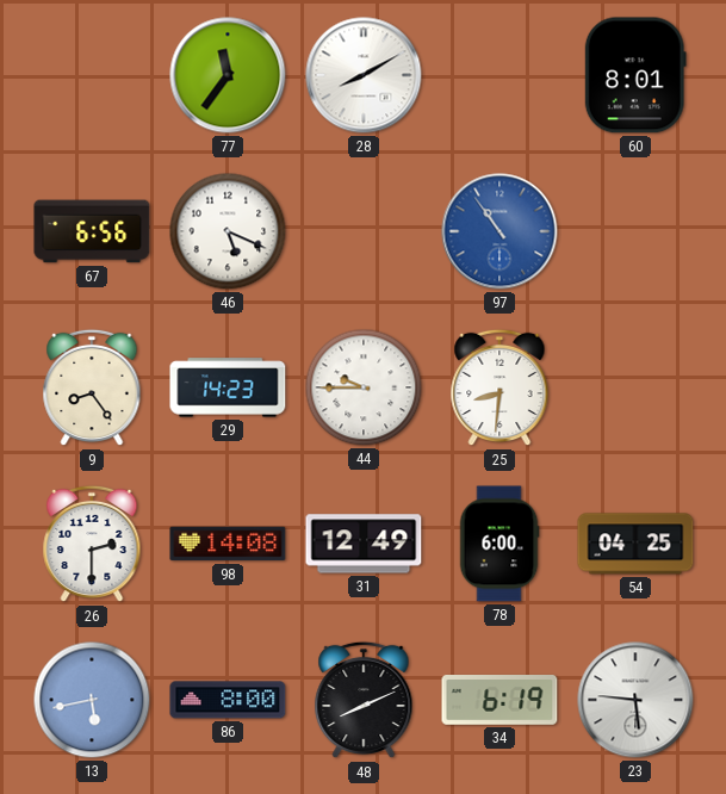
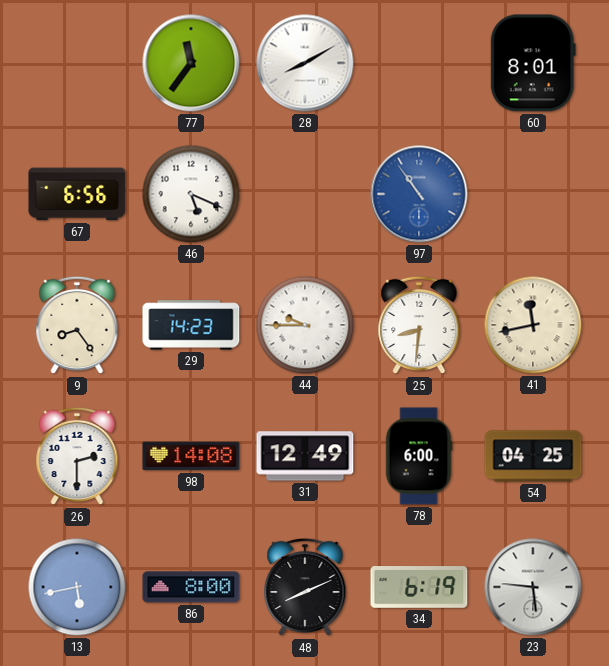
41: none -> 11:43
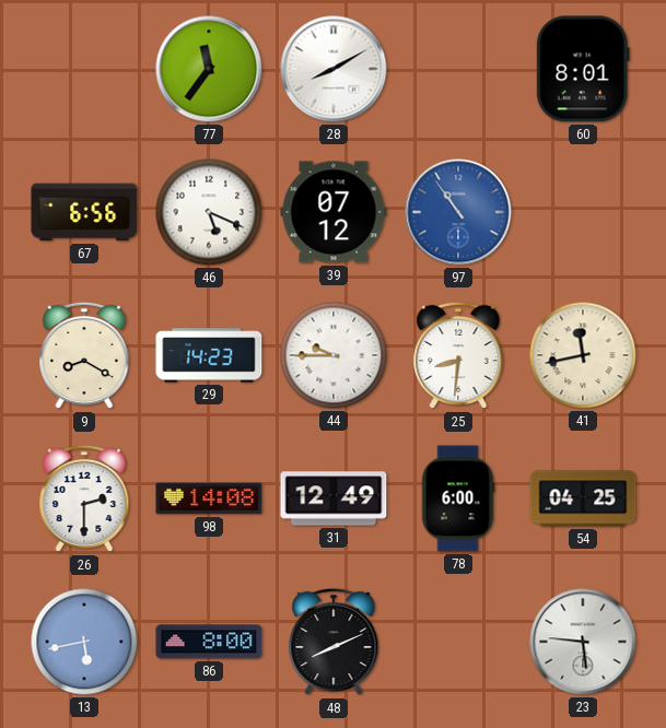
39: none -> 07:12
9: 8:24 -> 8:20
34: 6:19 -> none
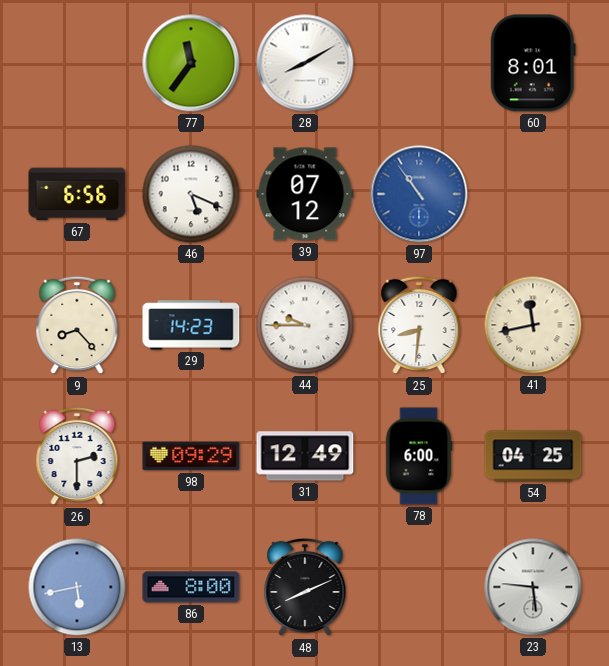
9: 8:20 -> 8:23
98: 14:08 -> 09:29
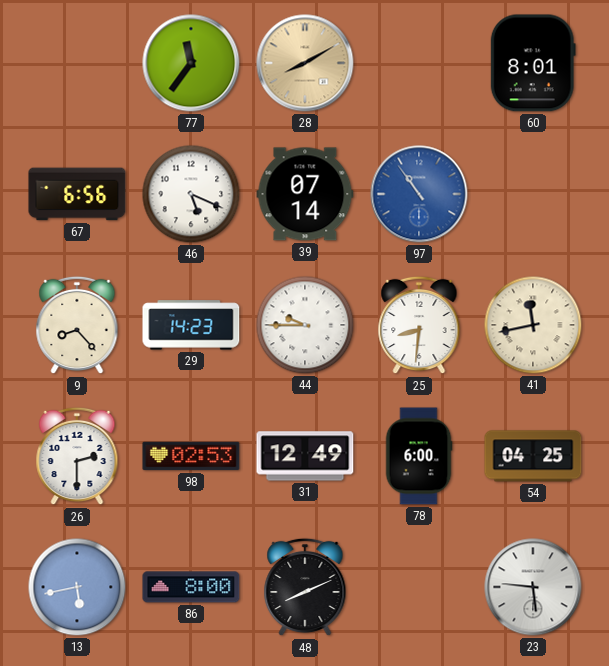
28 dial: white -> champagne
39: 07:12 -> 07:14
98: 09:29 -> 02:53
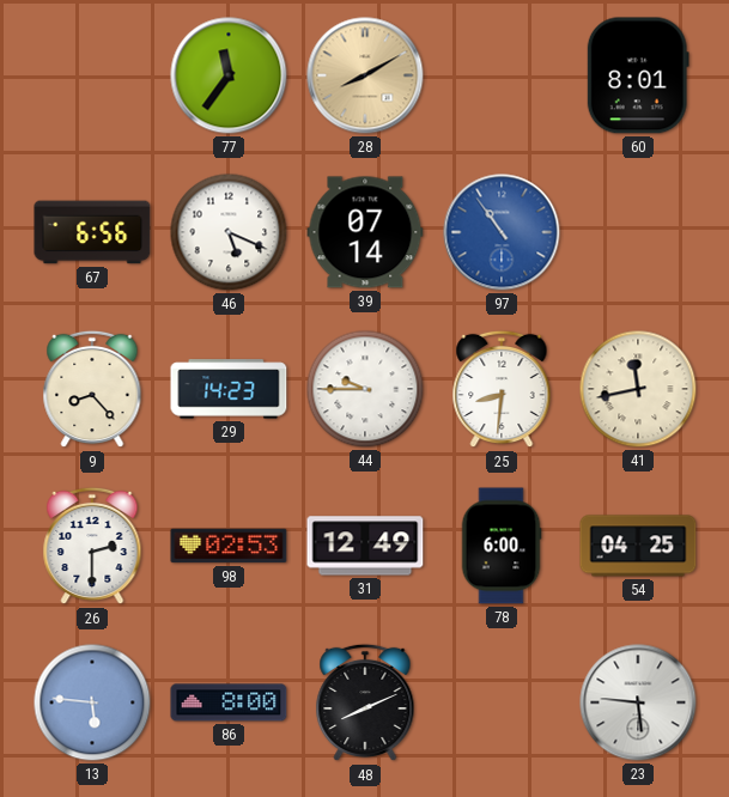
13: 5:43 -> 5:46
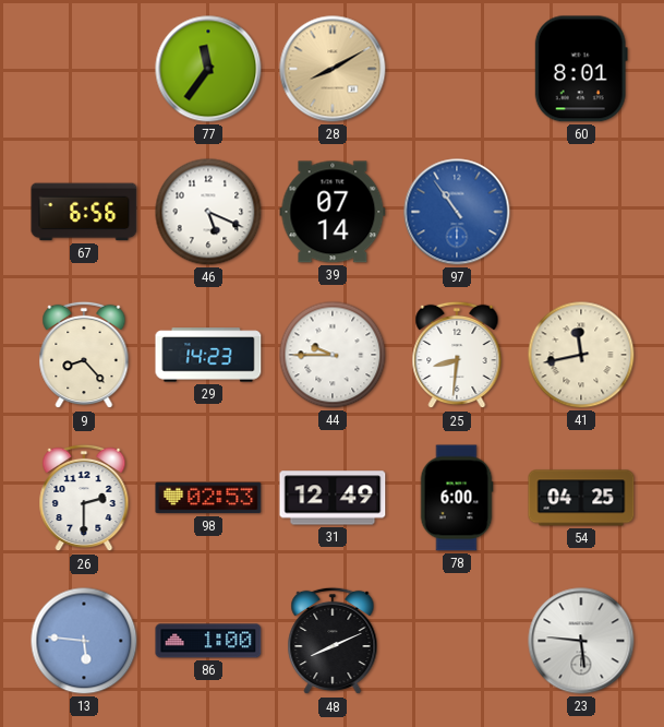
86: 8:00 -> 1:00
